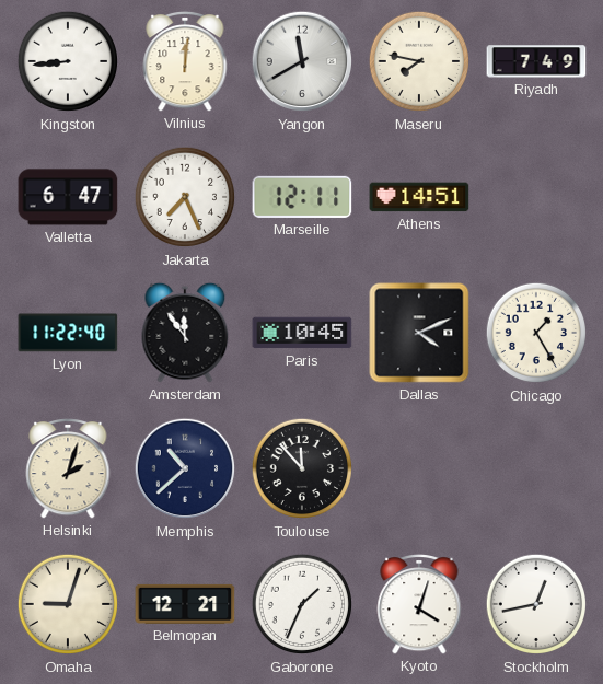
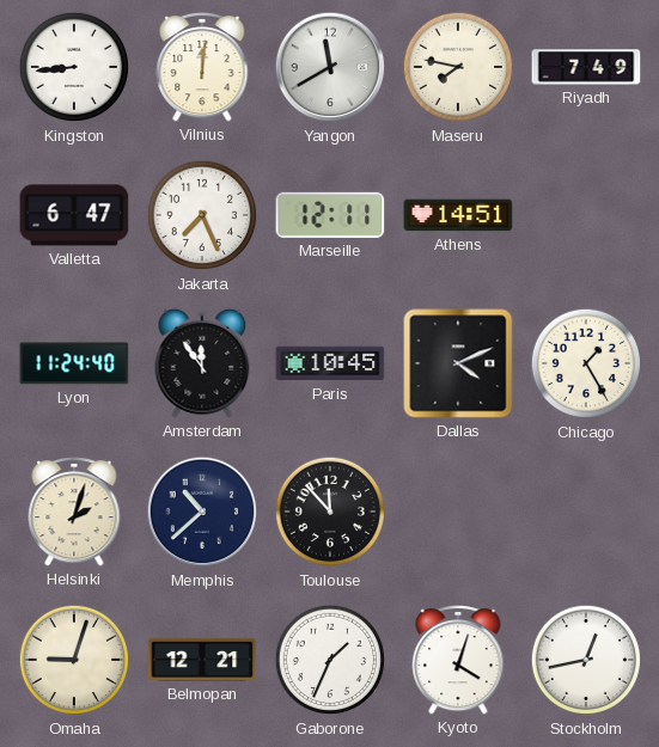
Lyon: 11:22 -> 11:24
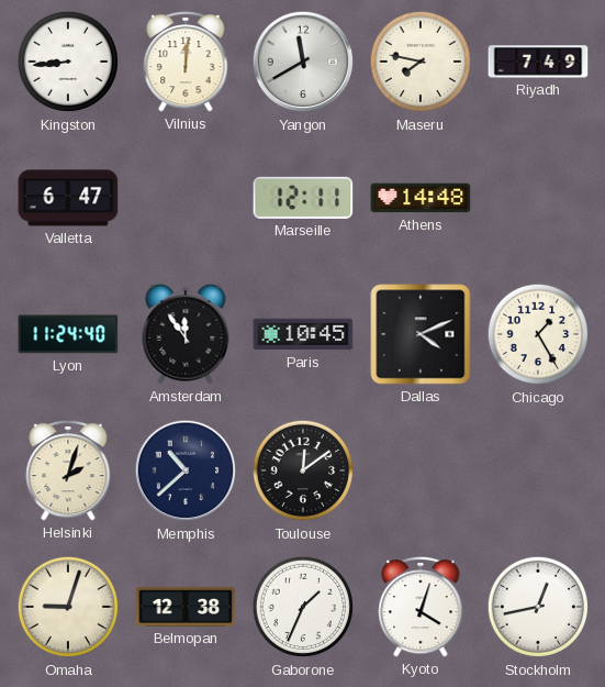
Jakarta: 7:26 -> none
Athens: 14:51 -> 14:48
Toulouse: 11:53 -> 12:09
Belmopan: 12:21 -> 12:38
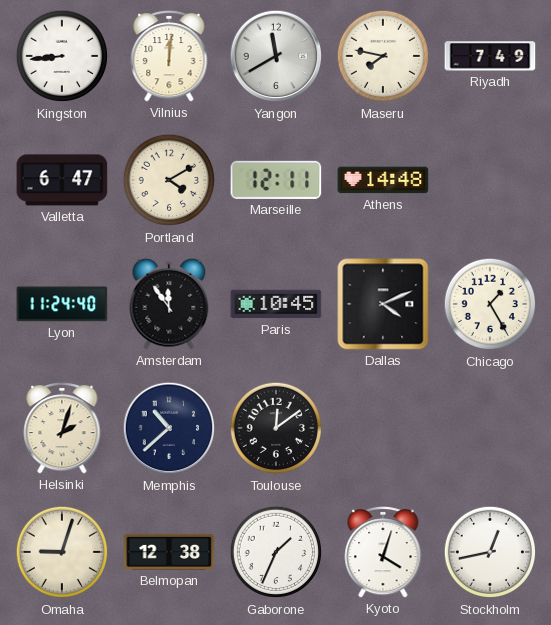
Portland: none -> 4:10
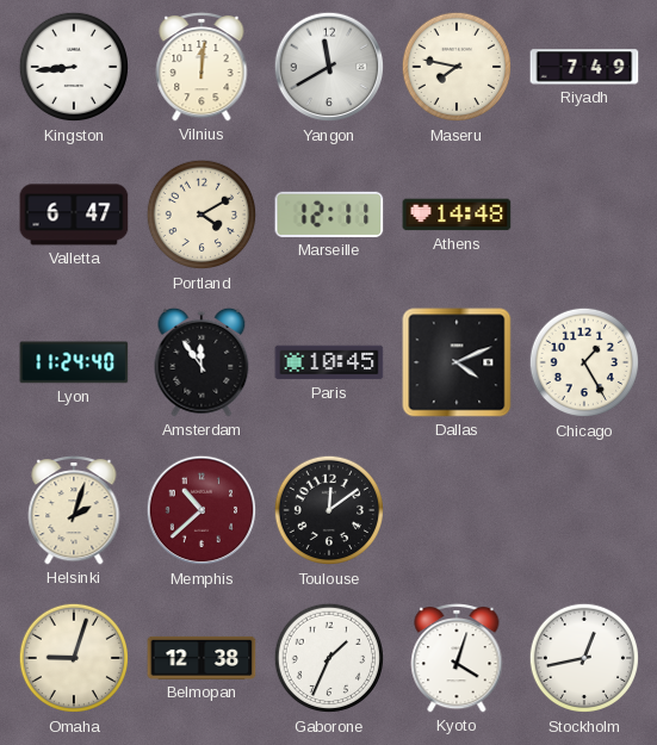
Memphis dial: navy -> burgundy
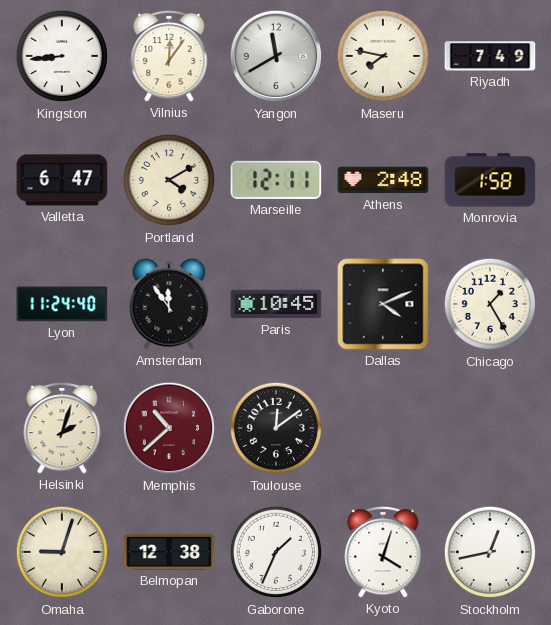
Vilnius: 12:01 -> 12:06
Athens: 14:48 -> 2:48
Monrovia: none -> 1:58
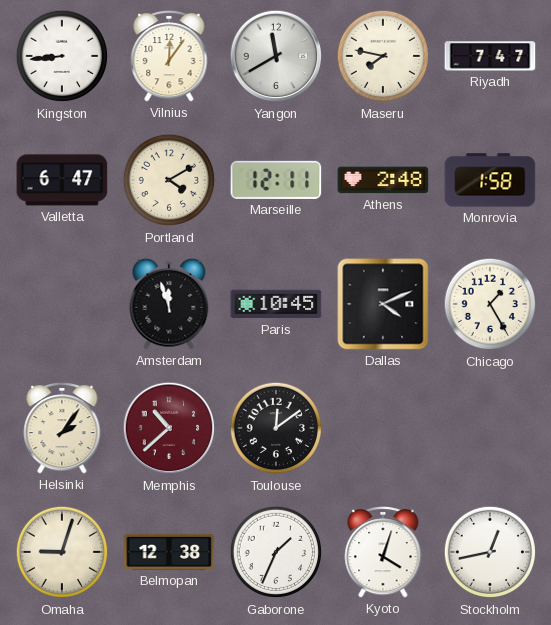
Riyadh: 7:49 -> 7:47
Lyon: 11:24 -> none
Amsterdam: 11:54 -> 11:57
Helsinki: 2:03 -> 2:06
